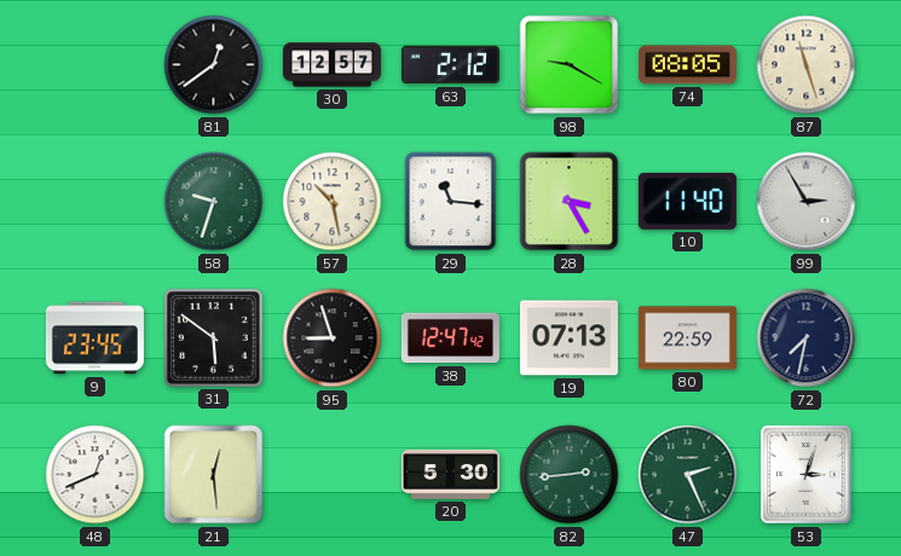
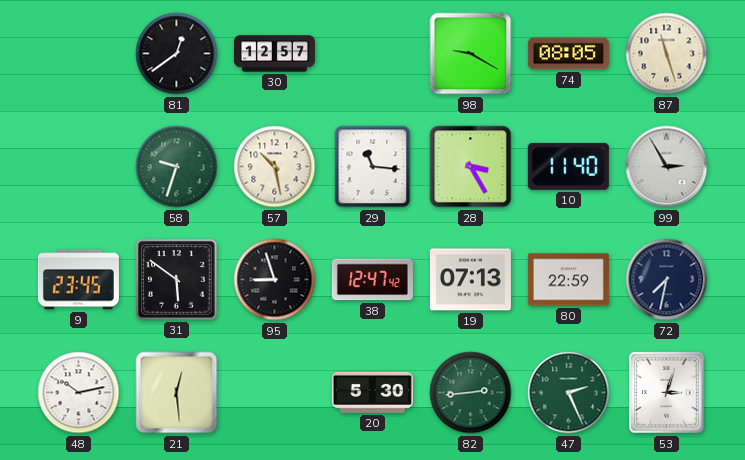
63: 2:12 -> none
48: 12:41 -> 10:13
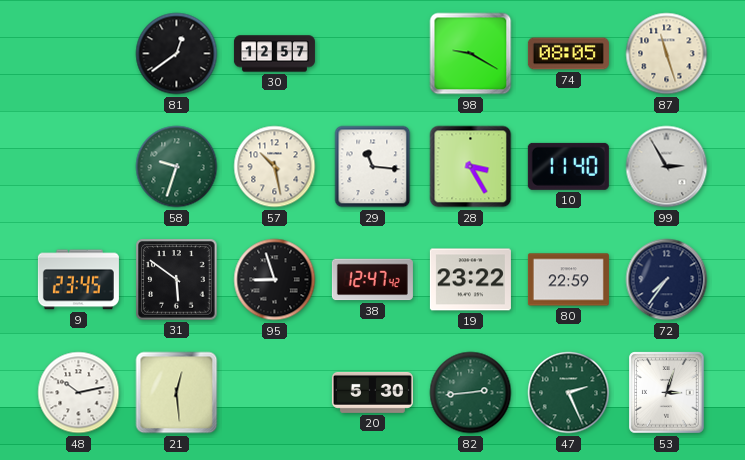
19: 07:13 -> 23:22
72: 7:32 -> 7:36
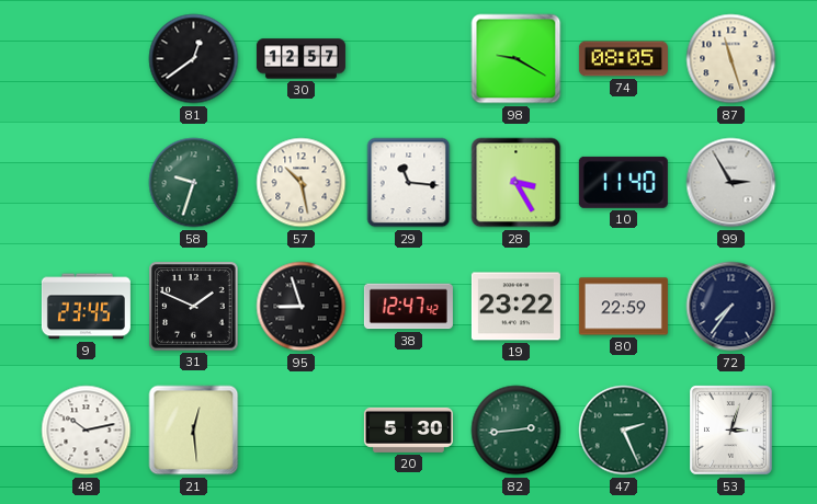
31: 5:51 -> 1:49
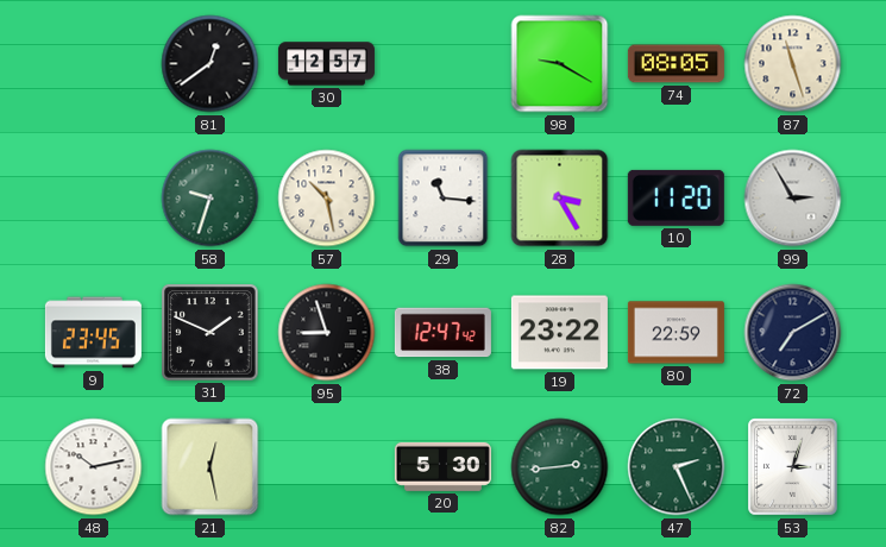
10: 11:40 -> 11:20
72: 7:36 -> 7:10
21: 12:29 -> 12:28
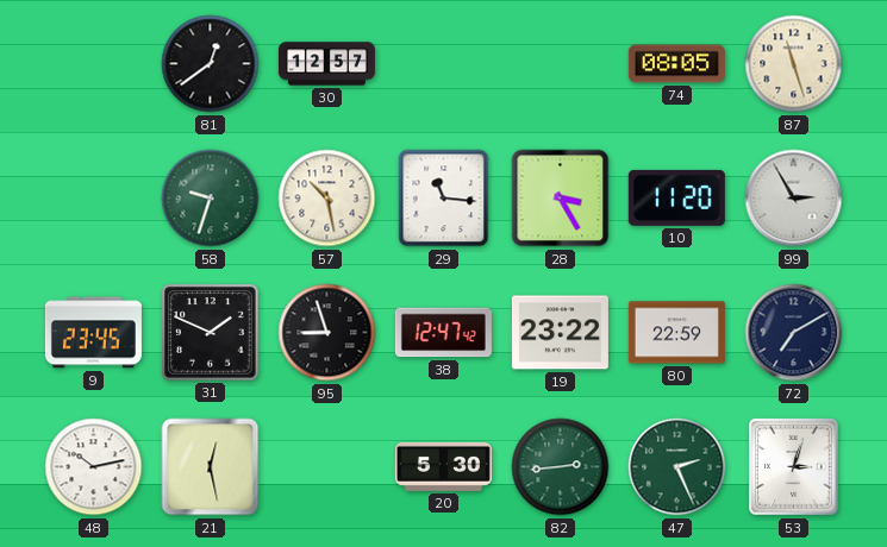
98: 9:20 -> none
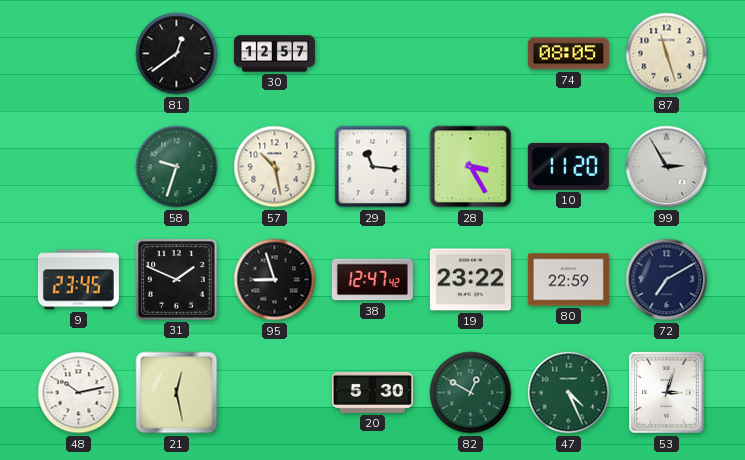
82: 2:44 -> 12:50
47: 2:26 -> 4:26
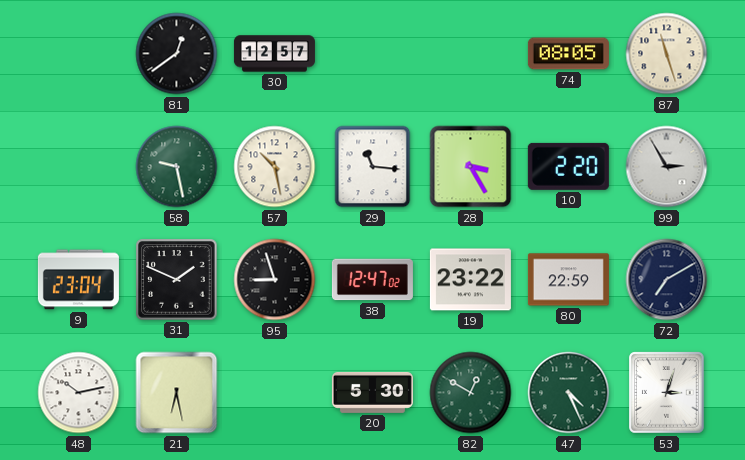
58: 9:33 -> 9:28
10: 11:20 -> 2:20
9: 23:45 -> 23:04
38: 12:47:42 -> 12:47:02
21: 12:28 -> 6:28
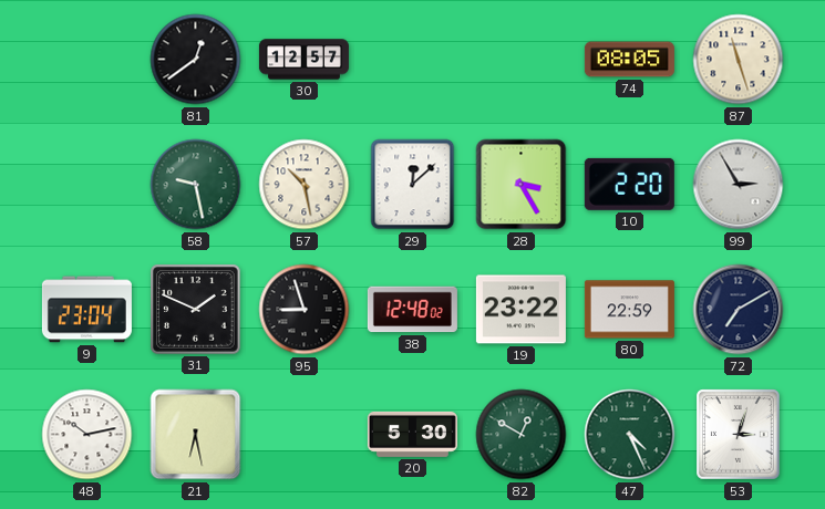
29: 11:16 -> 12:08
38: 12:47 -> 12:48
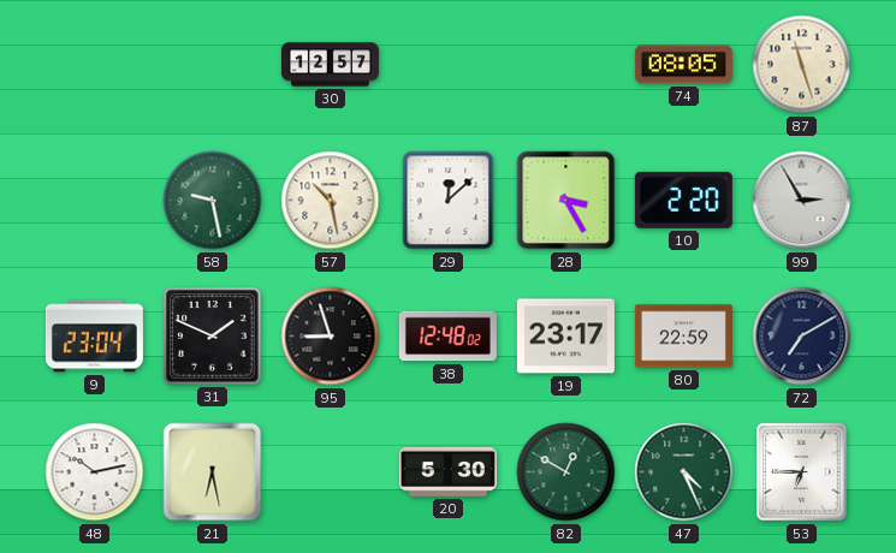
81: 12:39 -> none
19: 23:22 -> 23:17
53: 3:03 -> 6:45
